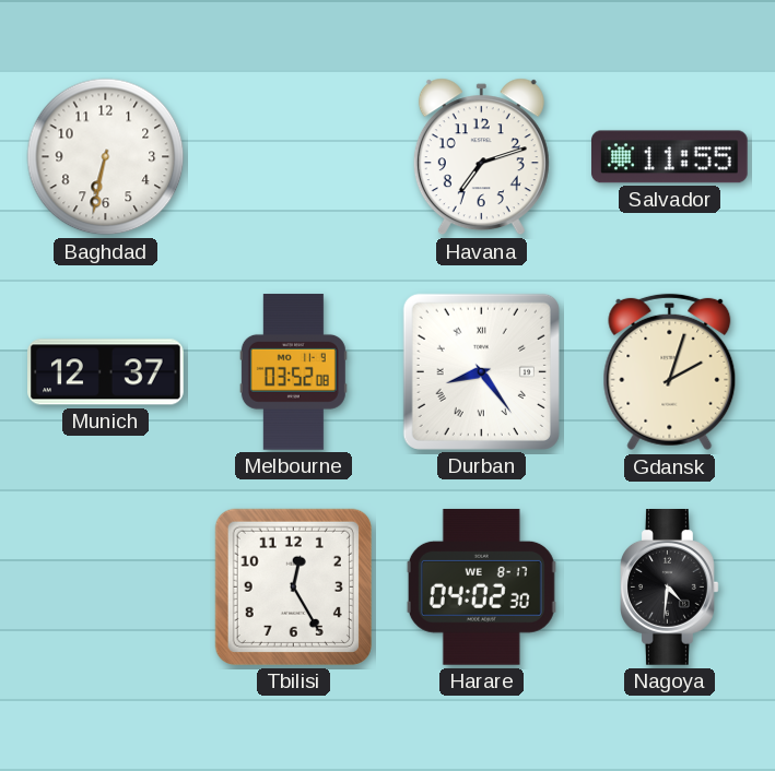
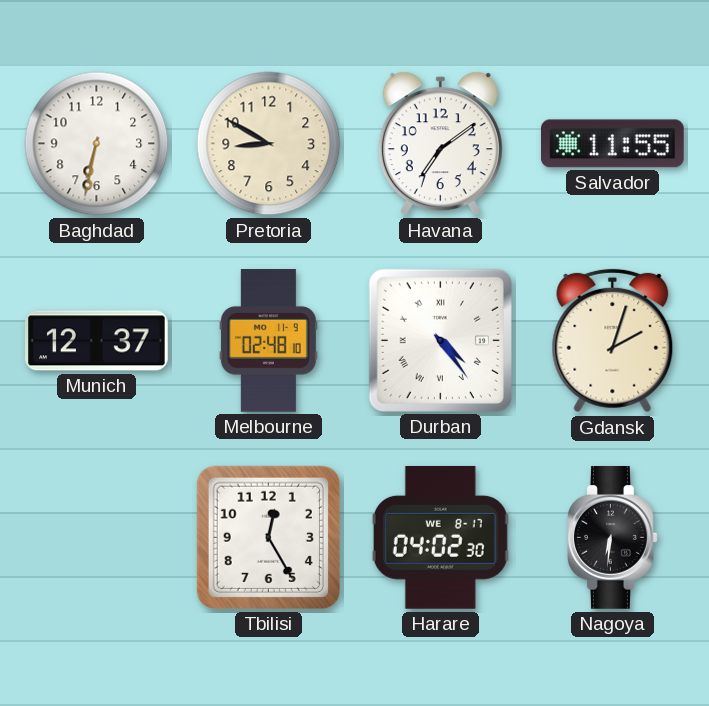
Pretoria: none -> 8:50
Havana: 7:12 -> 7:09
Melbourne: 03:52 -> 02:48
Durban: 8:24 -> 4:24
Nagoya: 4:31 -> 6:31
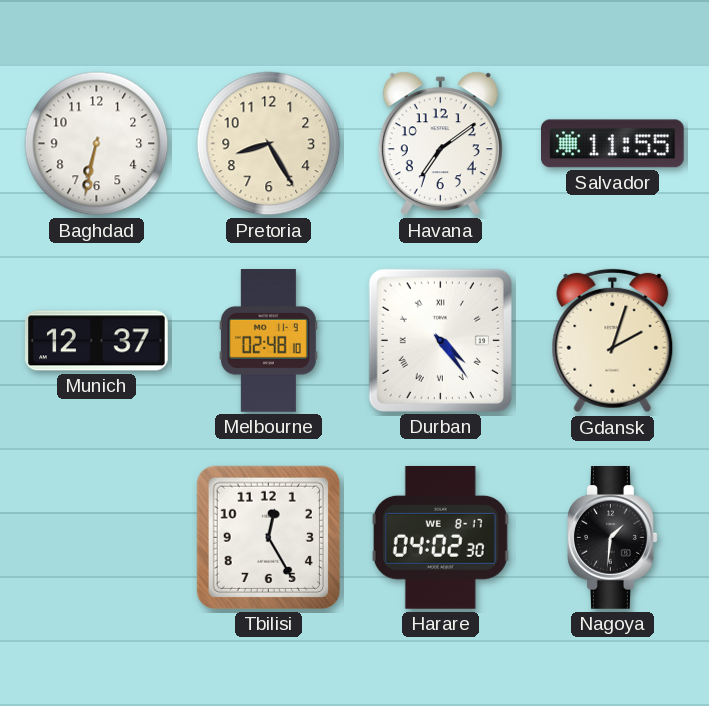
Pretoria: 8:50 -> 8:25
Nagoya: 6:31 -> 1:31
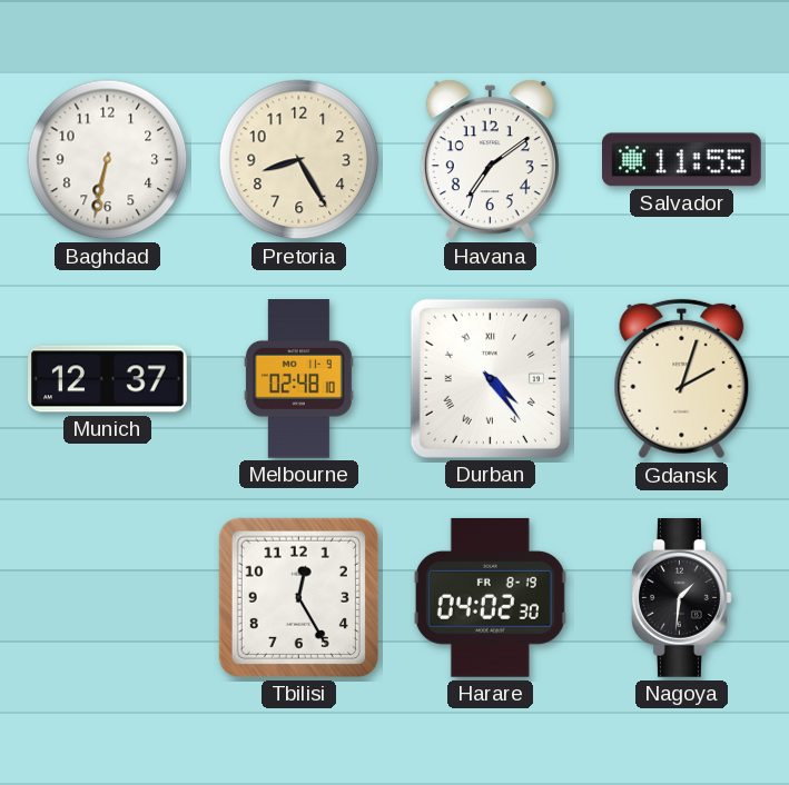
Harare date: WE 8-17 -> FR 8-19
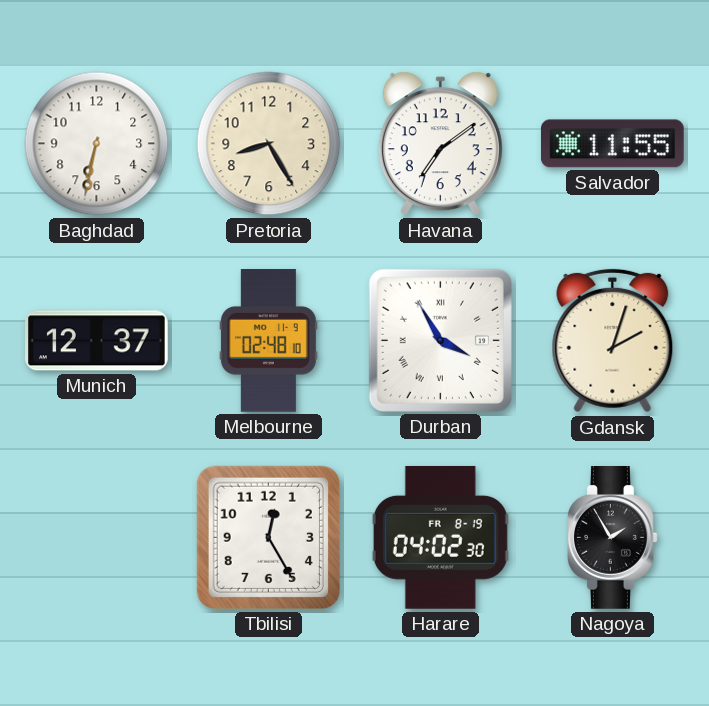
Durban: 4:24 -> 3:55
Nagoya: 1:31 -> 1:55
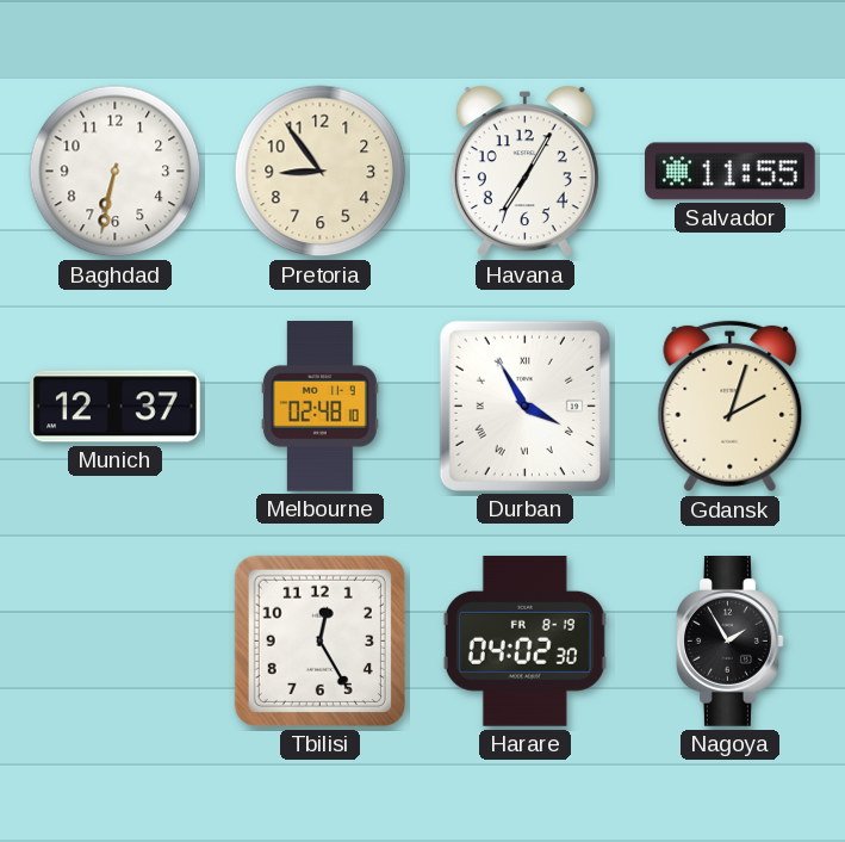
Pretoria: 8:25 -> 8:54
Havana: 7:09 -> 7:05
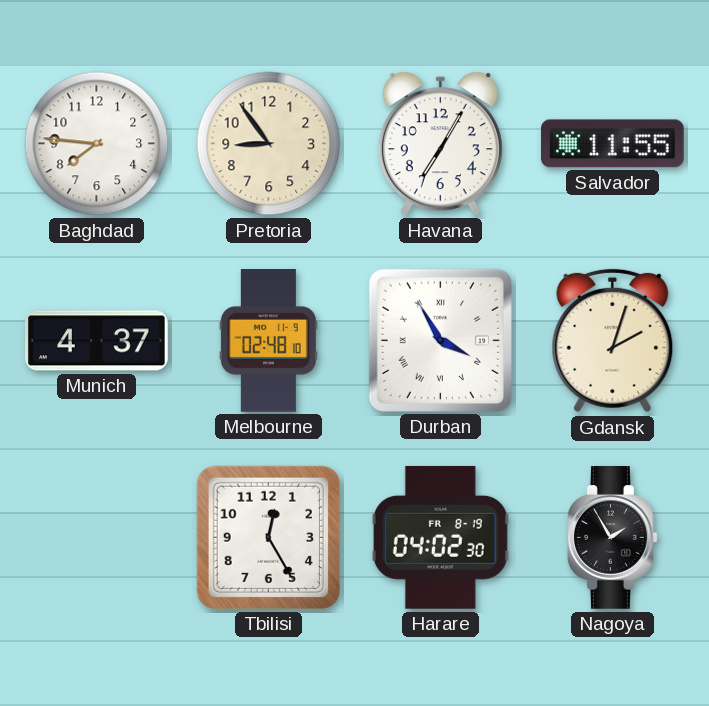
Baghdad: 6:32 -> 7:46
Munich: 12:37 -> 4:37
